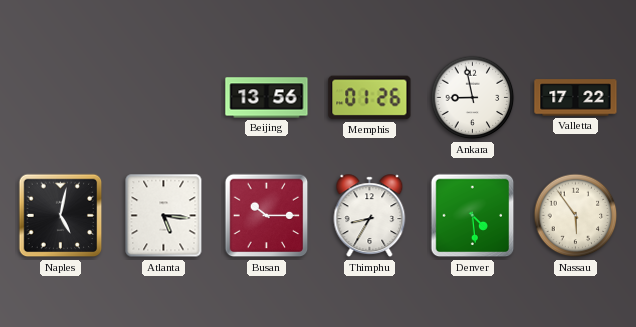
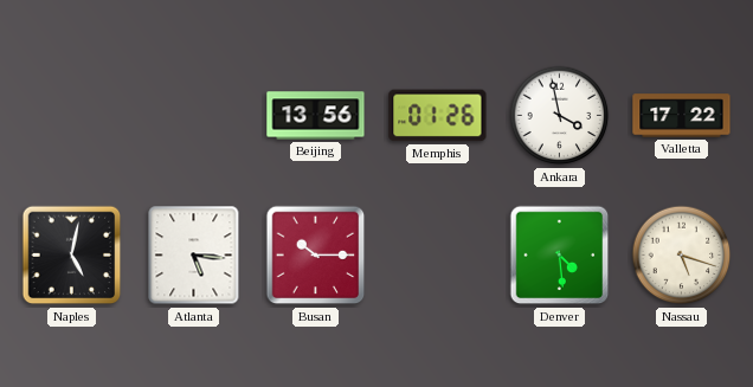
Ankara: 8:58 -> 3:58
Thimphu: 8:35 -> none
Nassau: 5:54 -> 5:18
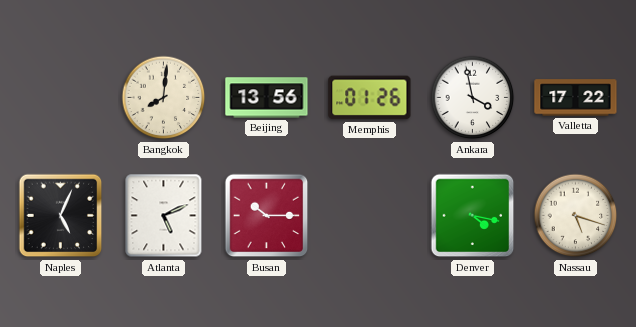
Bangkok: none -> 8:01
Naples: 5:02 -> 5:04
Atlanta: 5:16 -> 5:11
Denver: 4:29 -> 4:17
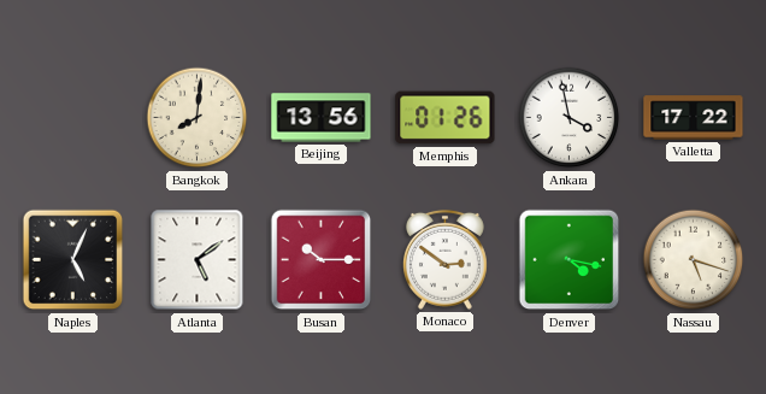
Atlanta: 5:11 -> 5:09
Monaco: none -> 2:51
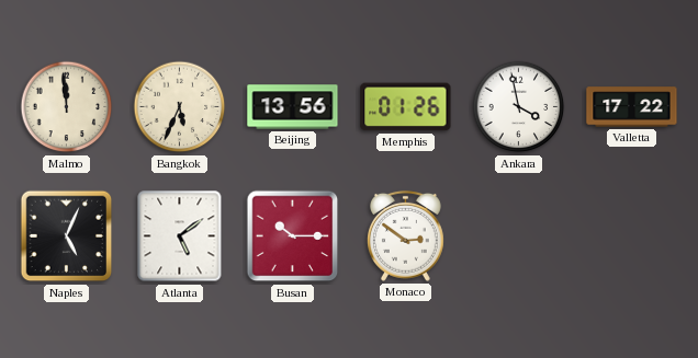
Malmo: none -> 11:59
Bangkok: 8:01 -> 5:34
Denver: 4:17 -> none
Nassau: 5:18 -> none
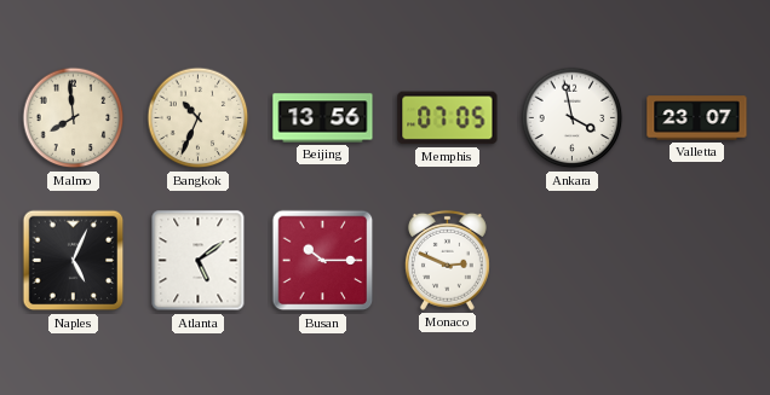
Malmo: 11:59 -> 7:59
Bangkok: 5:34 -> 10:34
Memphis: 01:26 -> 07:05
Valletta: 17:22 -> 23:07
Monaco: 2:51 -> 2:49
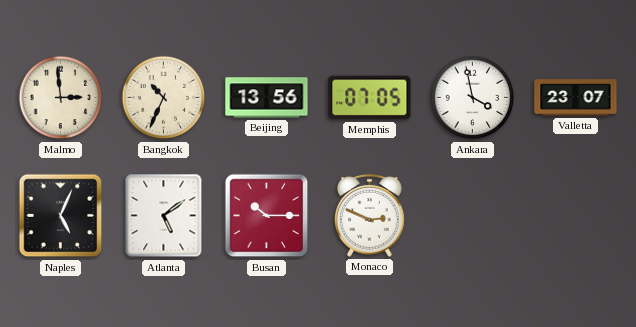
Malmo: 7:59 -> 2:59
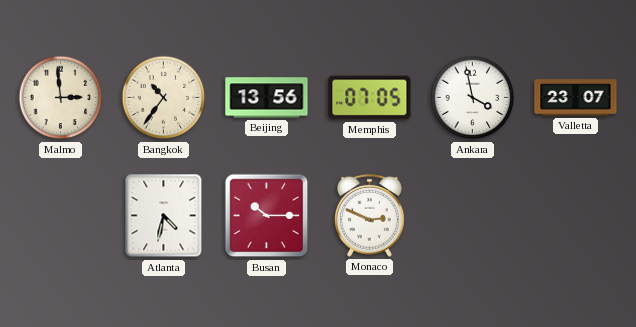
Bangkok: 10:34 -> 10:36
Naples: 5:04 -> none
Atlanta: 5:09 -> 4:32
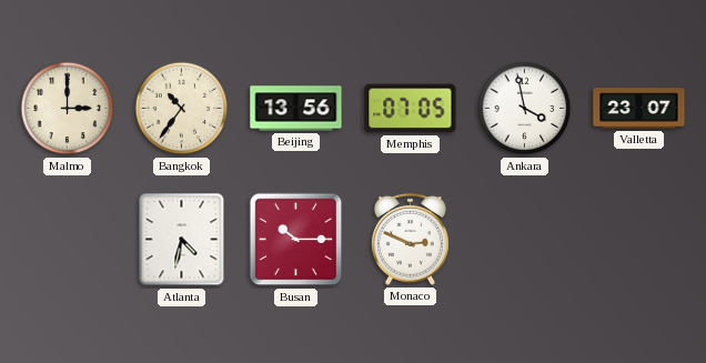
Malmo: 2:59 -> 3:00
